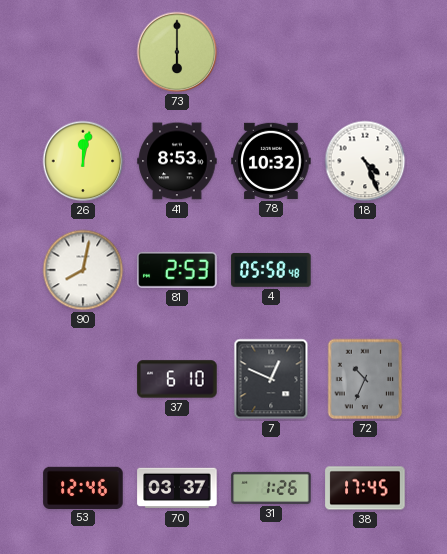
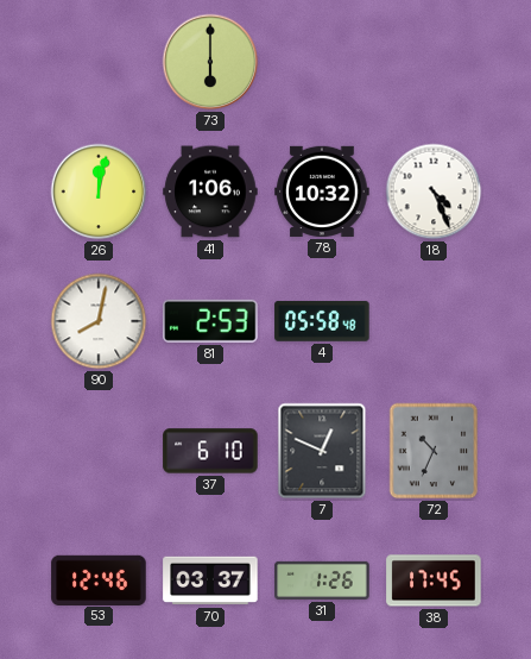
41: 8:53 -> 1:06
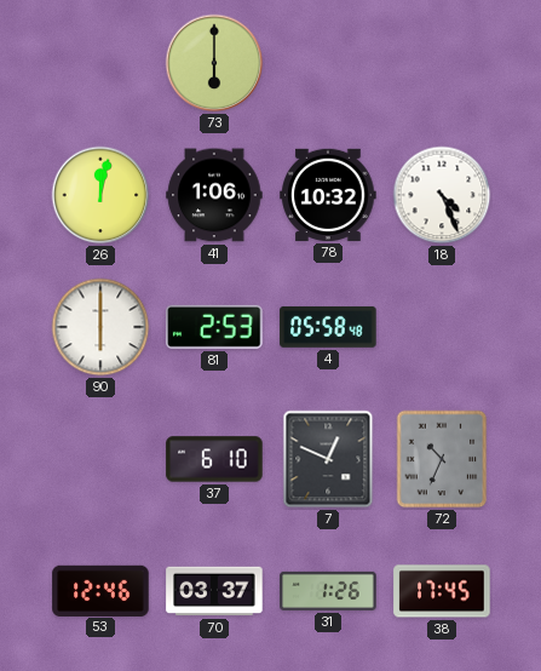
90: 8:02 -> 6:00
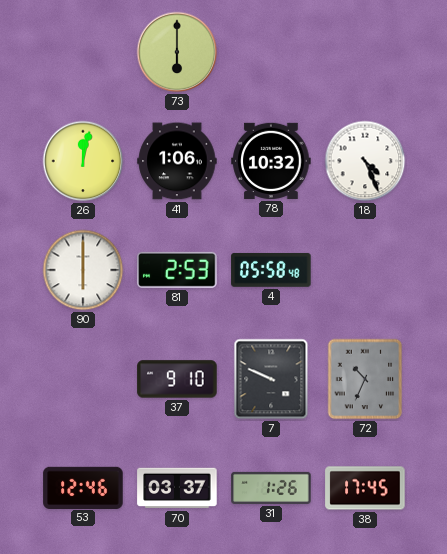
37: 6:10 -> 9:10
7: 12:49 -> 9:49
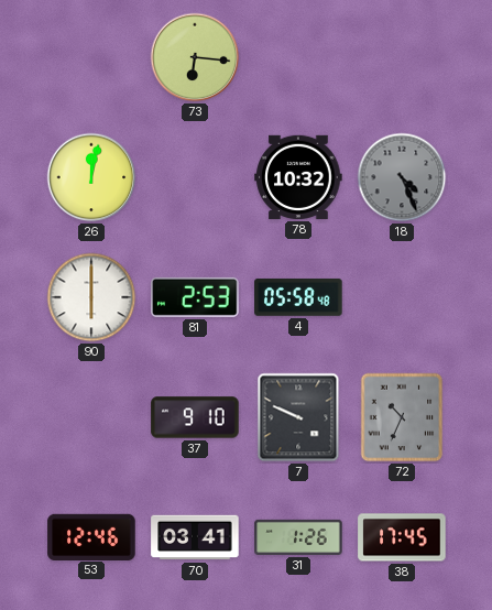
73: 6:00 -> 6:16
41: 1:06 -> none
18 dial: white -> grey
70: 03:37 -> 03:41
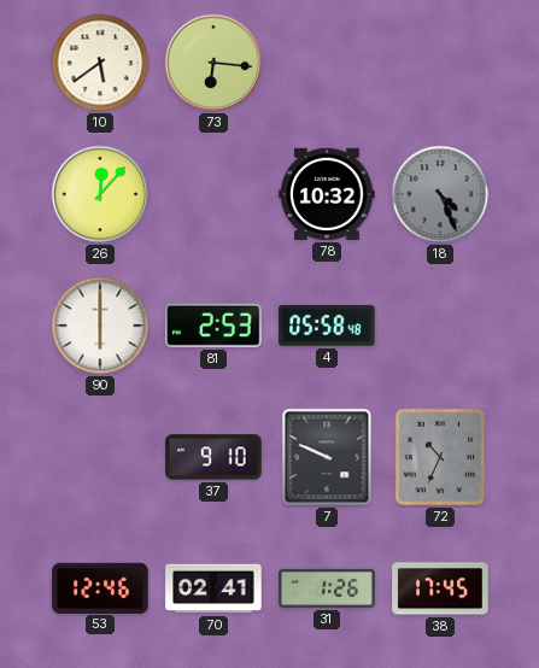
10: none -> 5:39
26: 12:02 -> 12:07
70: 03:41 -> 02:41
